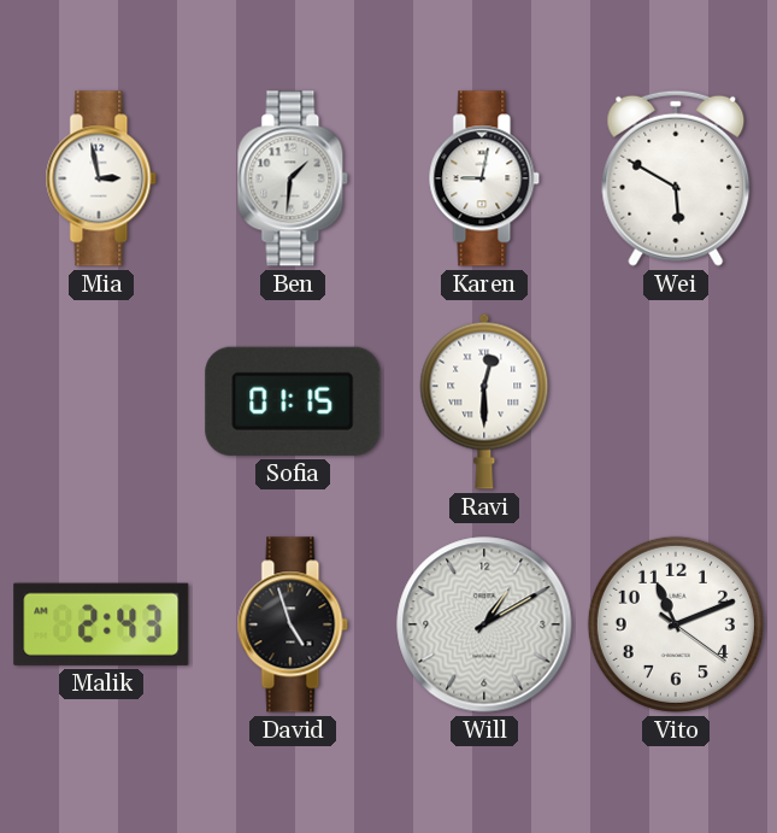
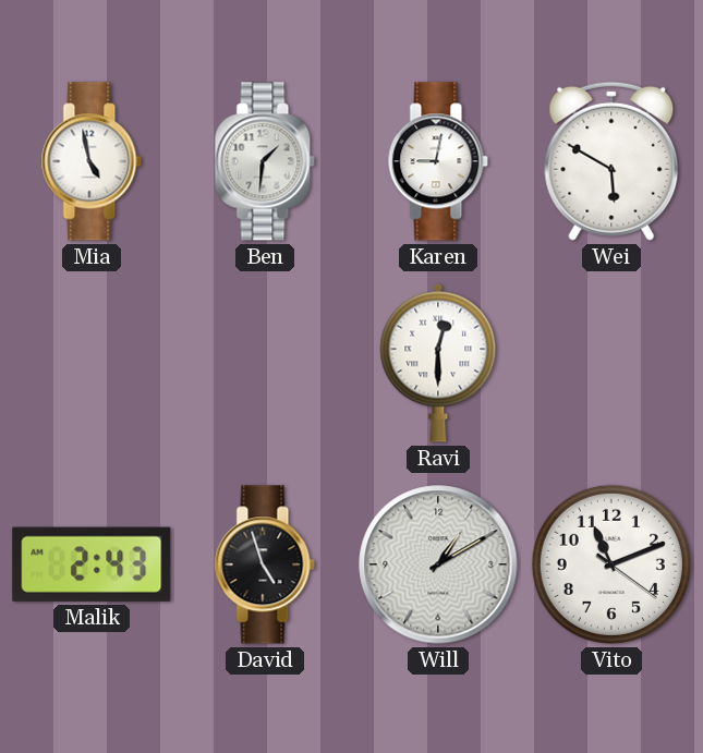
Mia: 2:58 -> 4:58
Sofia: 01:15 -> none
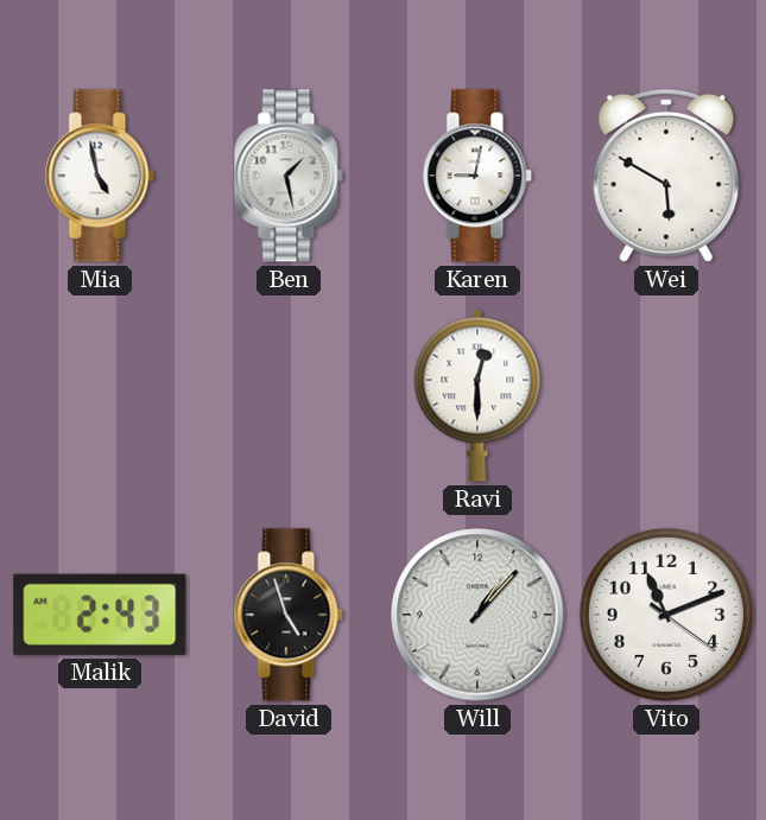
Ben: 1:31 -> 1:28
Will: 1:10 -> 1:07
